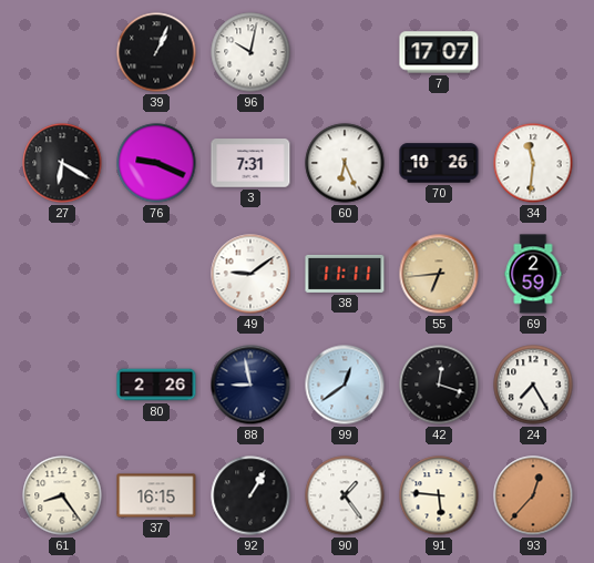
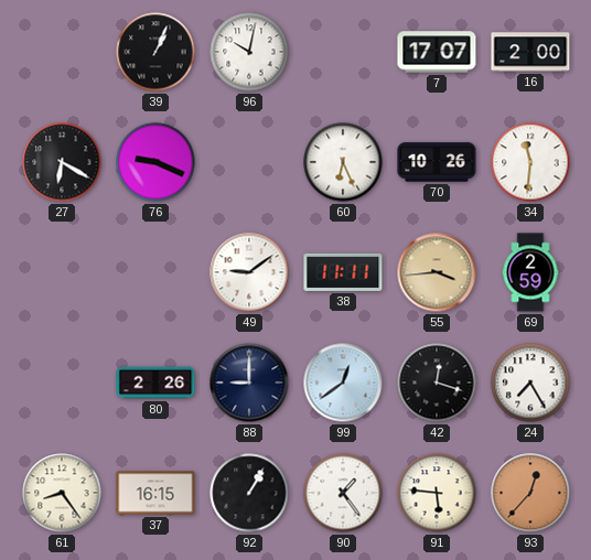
16: none -> 2:00
3: 7:31 -> none
55: 6:44 -> 3:44
88: 8:58 -> 9:00
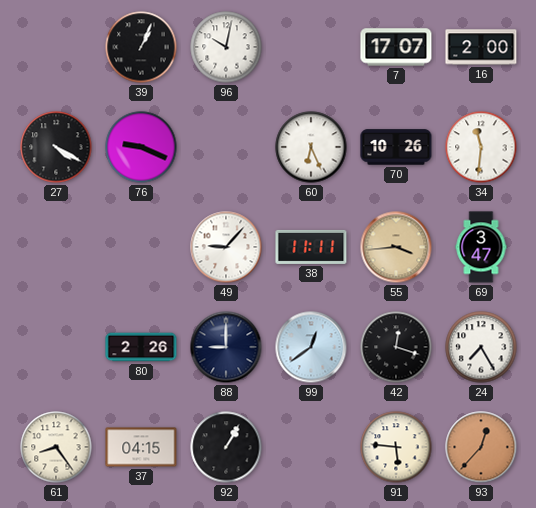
27: 6:20 -> 4:20
49: 9:09 -> 9:07
69: 2:59 -> 3:47
37: 16:15 -> 04:15
90: 1:24 -> none
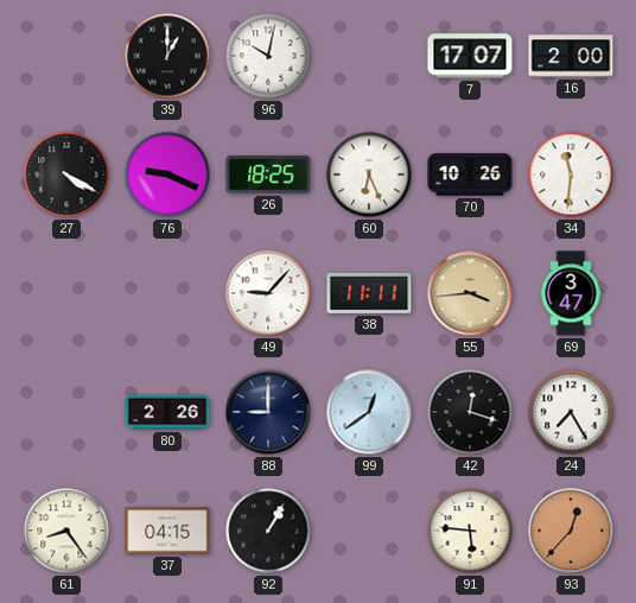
39: 1:04 -> 1:00
26: none -> 18:25
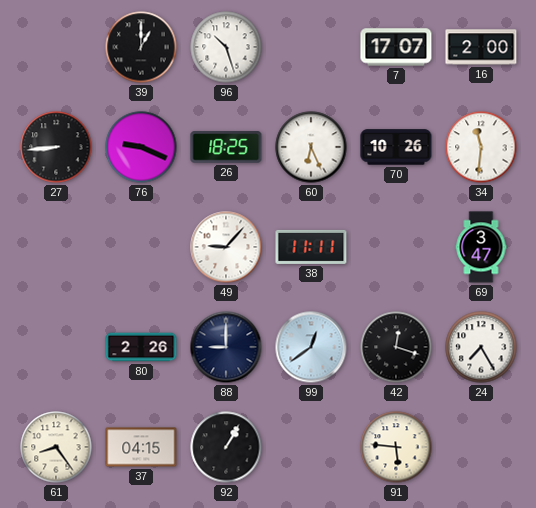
96: 10:02 -> 10:27
27: 4:20 -> 8:44
55: 3:44 -> none
93: 12:37 -> none
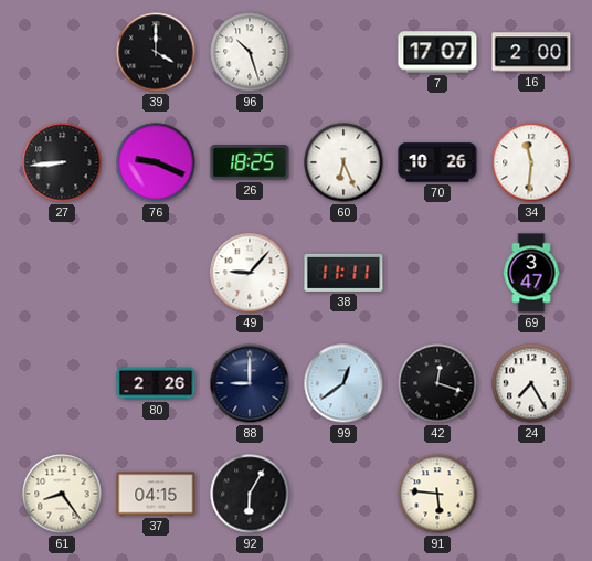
39: 1:00 -> 4:00
92: 1:05 -> 6:05
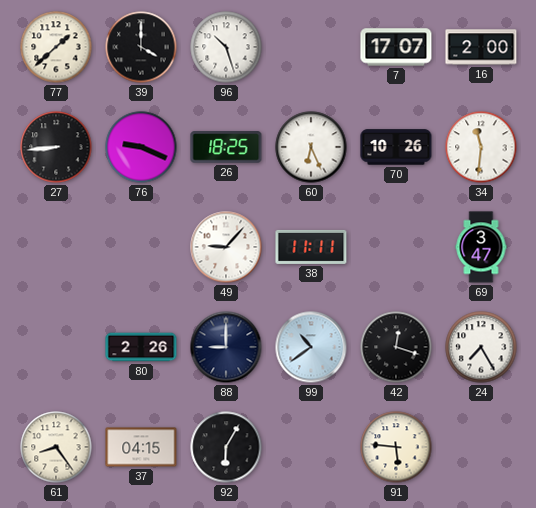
77: none -> 1:38
99: 12:39 -> 10:39
